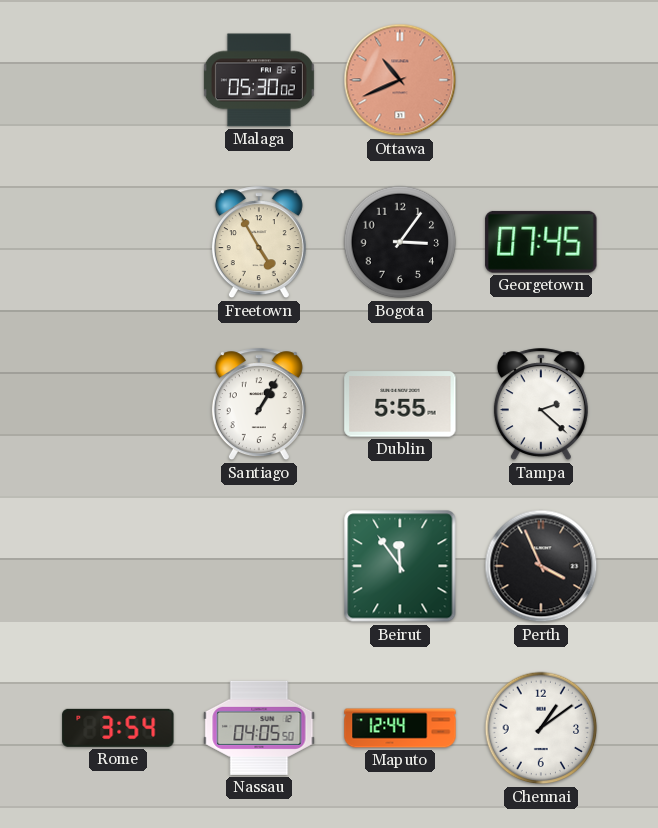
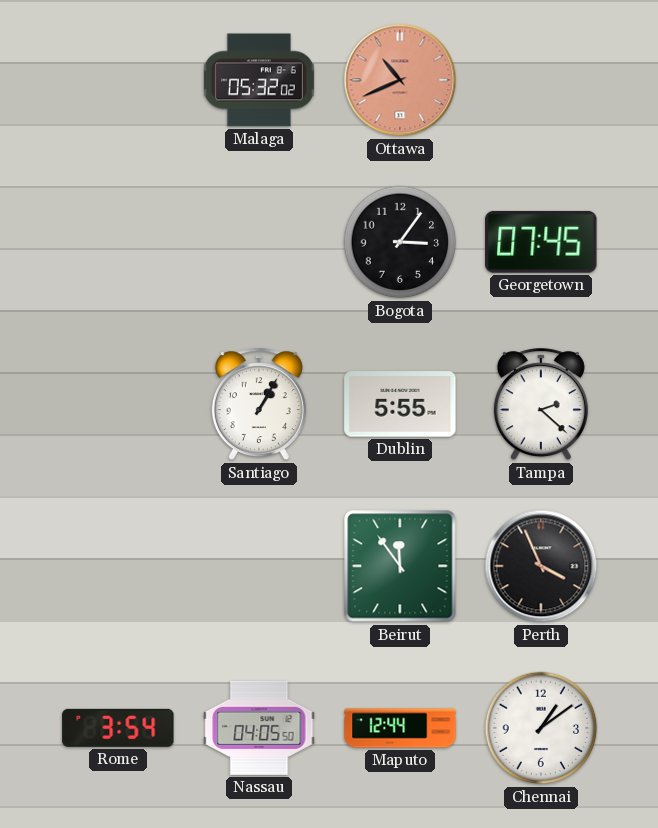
Malaga: 05:30 -> 05:32
Freetown: 4:55 -> none
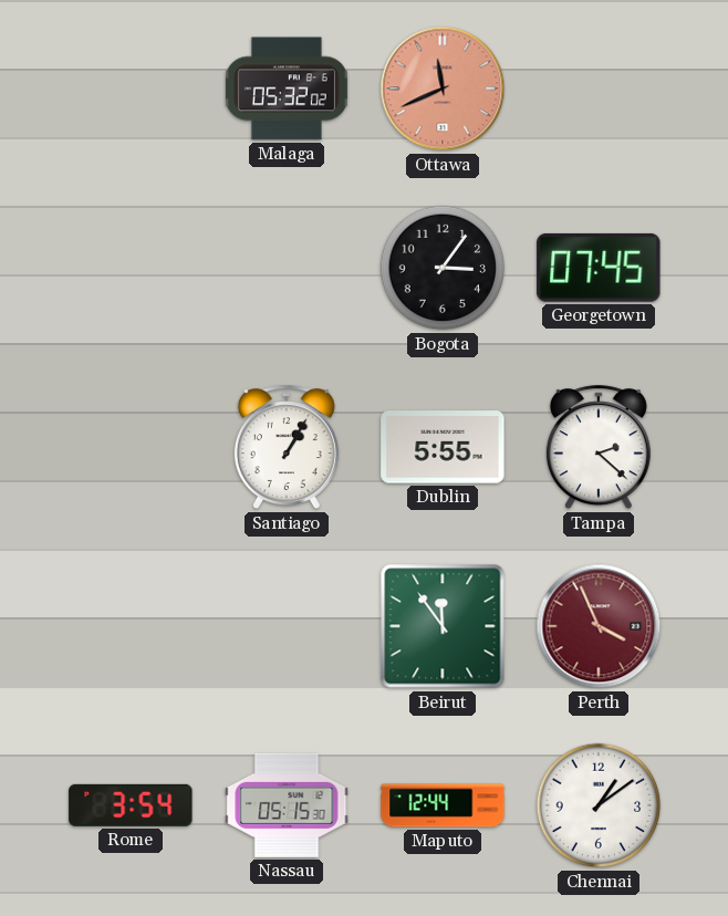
Ottawa: 10:41 -> 11:41
Perth dial: black -> burgundy
Nassau: 04:05 -> 05:15
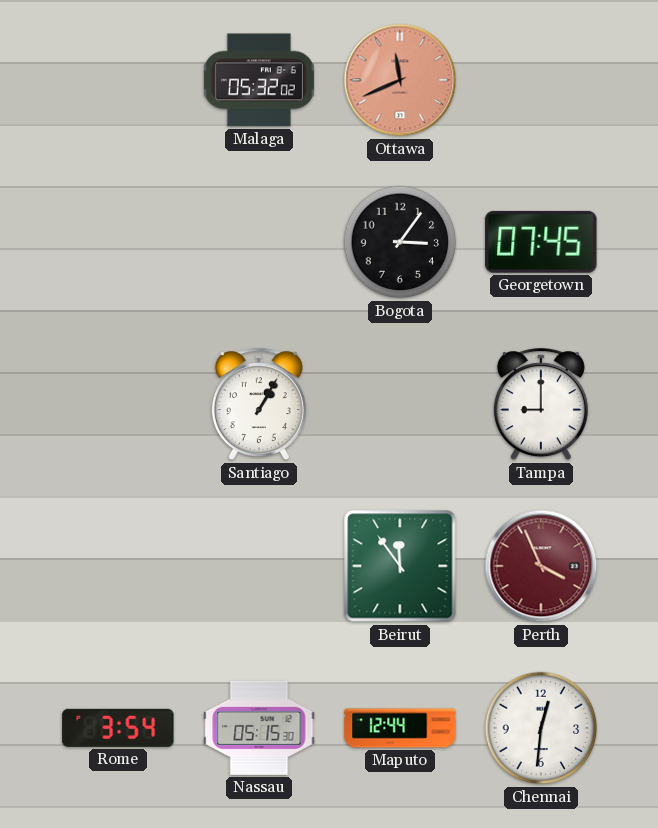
Dublin: 5:55 -> none
Tampa: 2:22 -> 9:00
Chennai: 1:09 -> 12:31
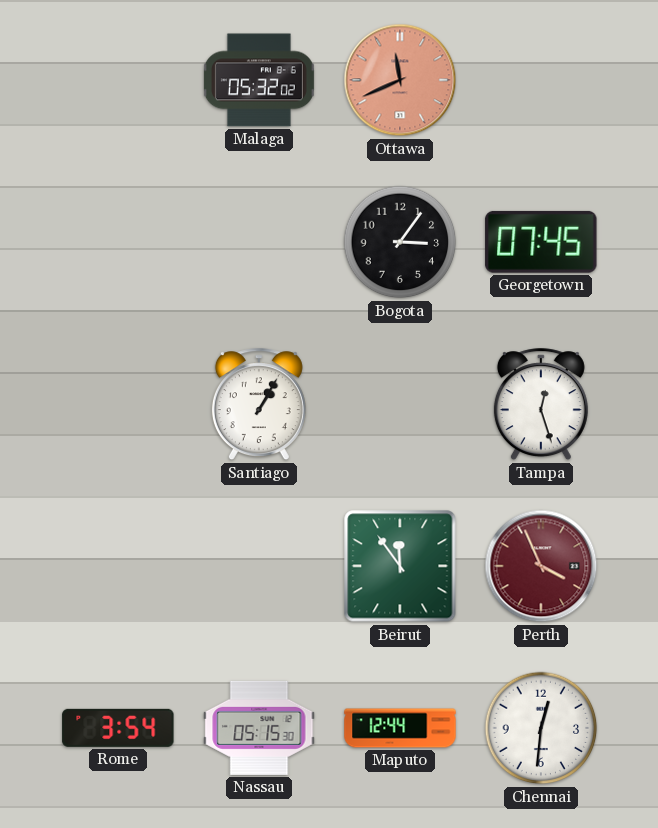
Tampa: 9:00 -> 12:27
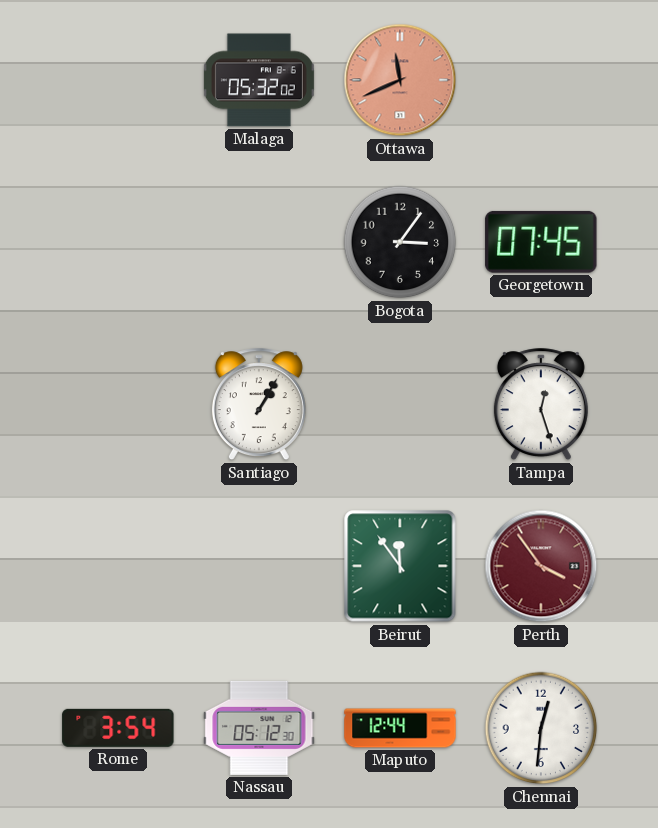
Perth: 3:56 -> 3:54
Nassau: 05:15 -> 05:12
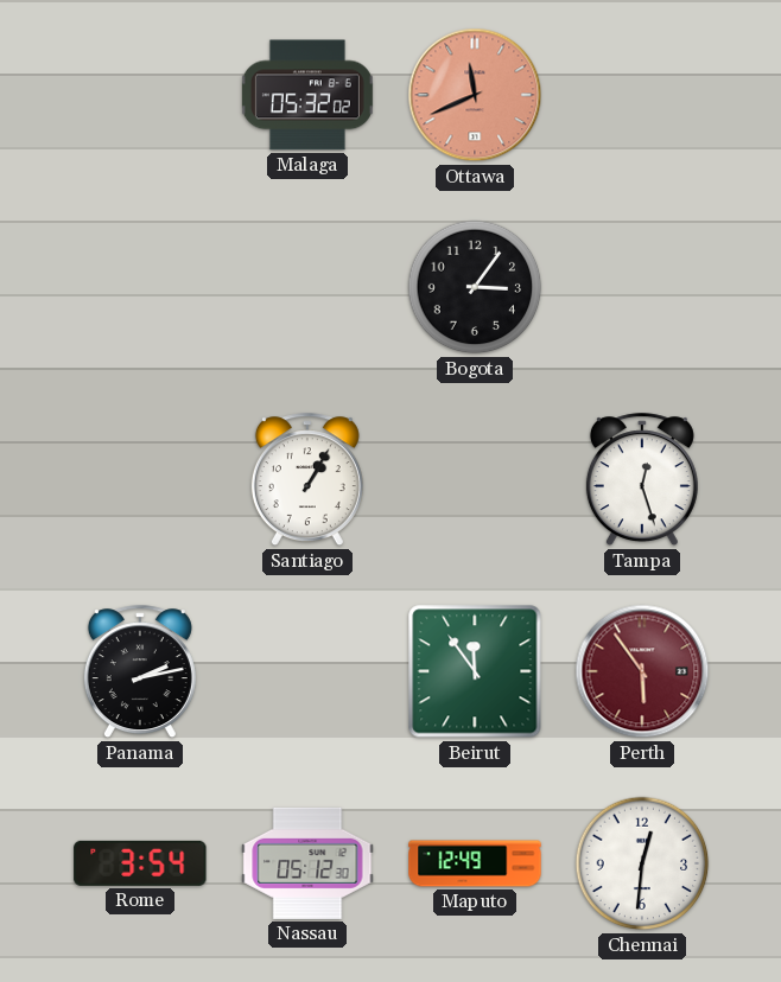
Georgetown: 07:45 -> none
Panama: none -> 2:13
Perth: 3:54 -> 5:54
Maputo: 12:44 -> 12:49
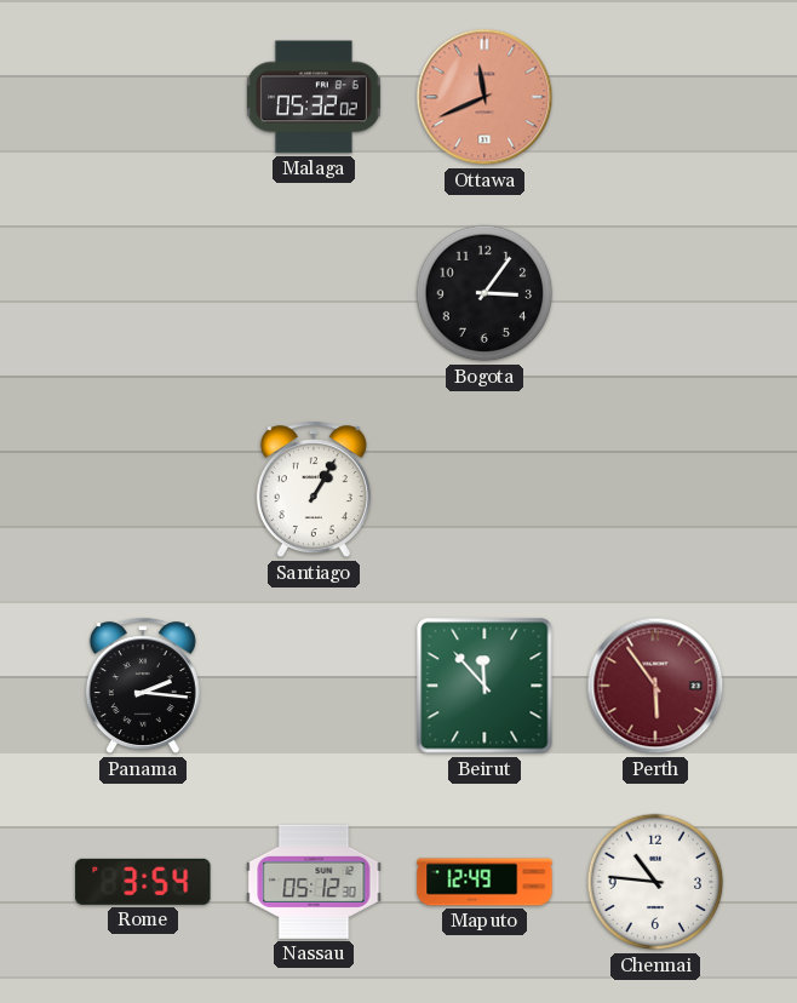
Tampa: 12:27 -> none
Panama: 2:13 -> 2:16
Beirut: 11:54 -> 11:53
Chennai: 12:31 -> 10:46
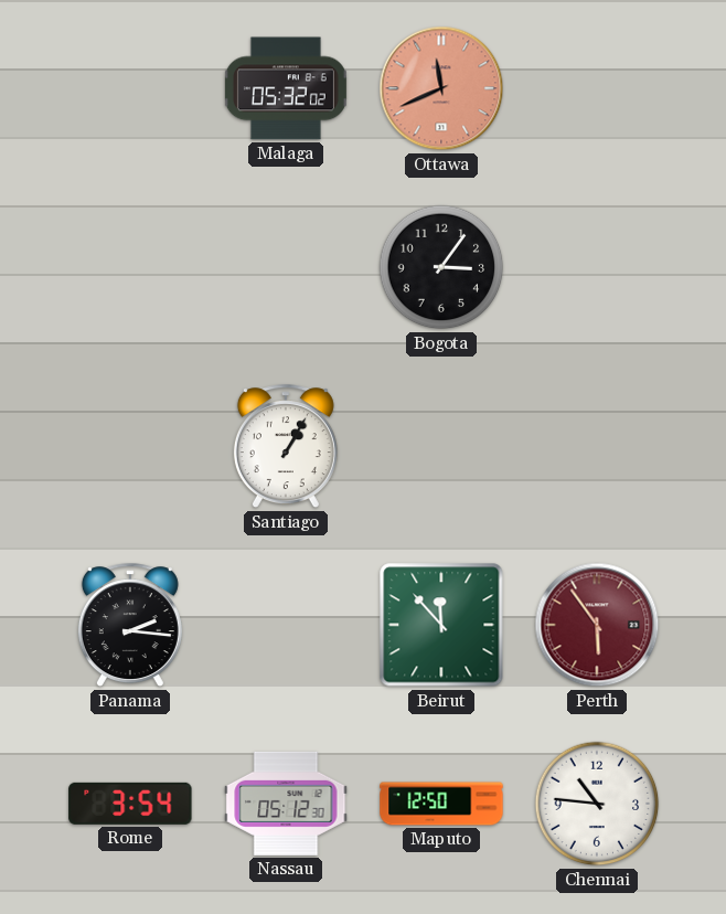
Maputo: 12:49 -> 12:50
